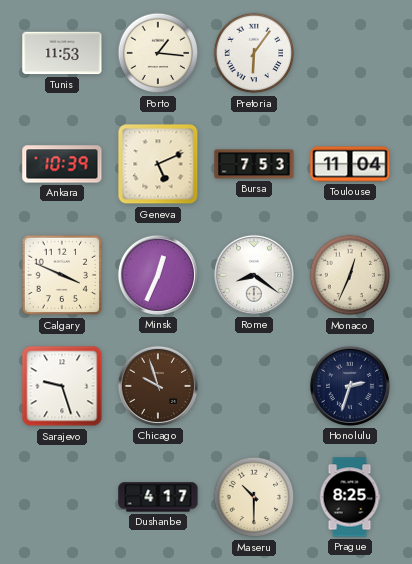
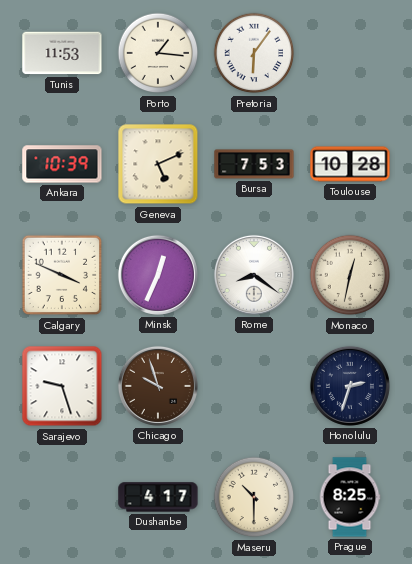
Toulouse: 11:04 -> 10:28
Monaco: 12:34 -> 12:32
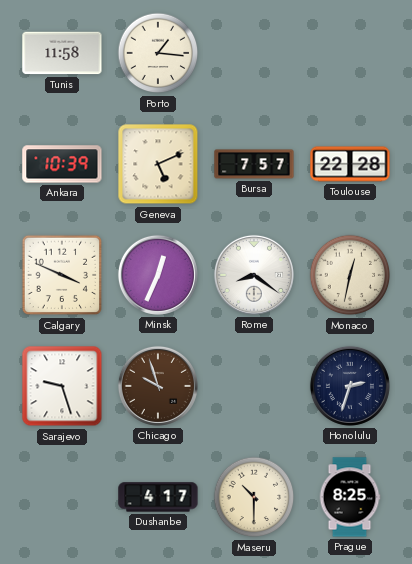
Tunis: 11:53 -> 11:58
Pretoria: 6:06 -> none
Bursa: 7:53 -> 7:57
Toulouse: 10:28 -> 22:28
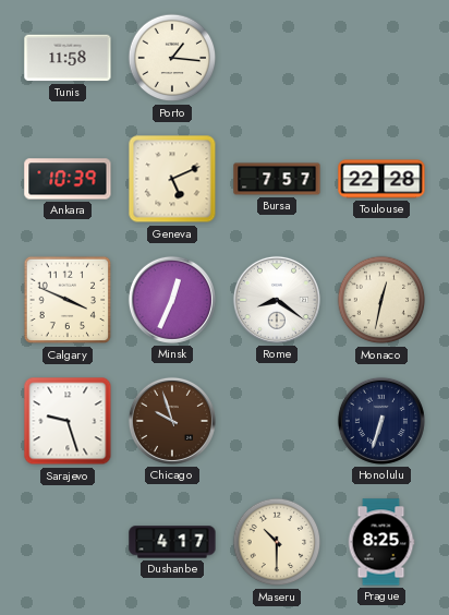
Honolulu: 2:33 -> 6:33
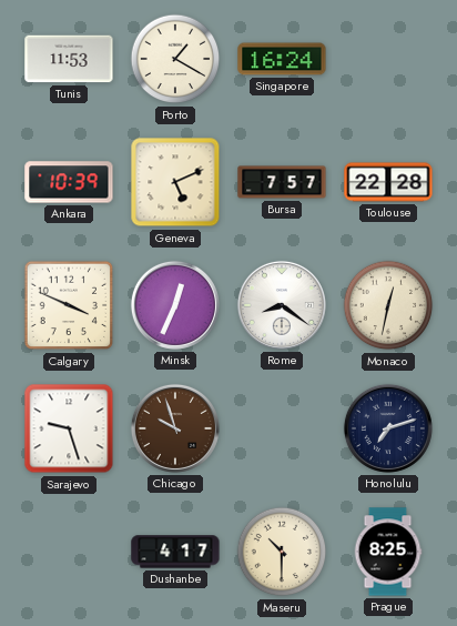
Tunis: 11:58 -> 11:53
Porto: 1:16 -> 1:20
Singapore: none -> 16:24
Honolulu: 6:33 -> 7:12
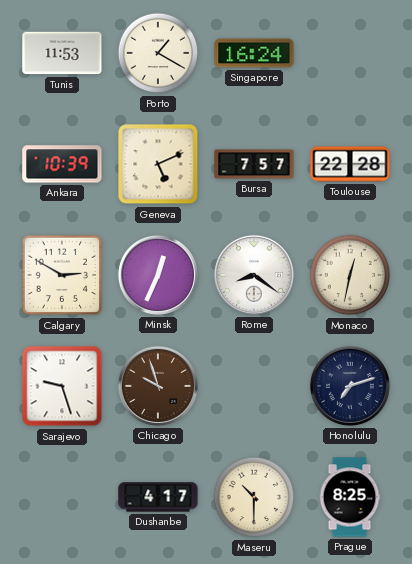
Calgary: 3:49 -> 2:50
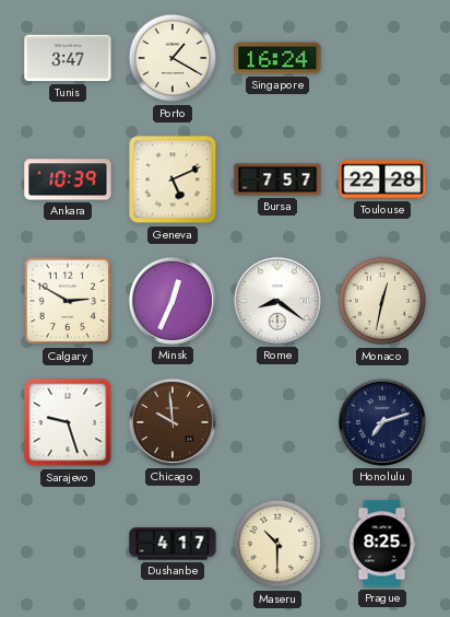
Tunis: 11:53 -> 3:47
Chicago: 9:57 -> 9:59
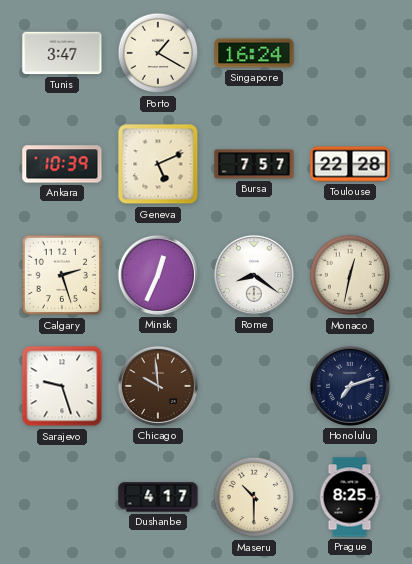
Calgary: 2:50 -> 2:27
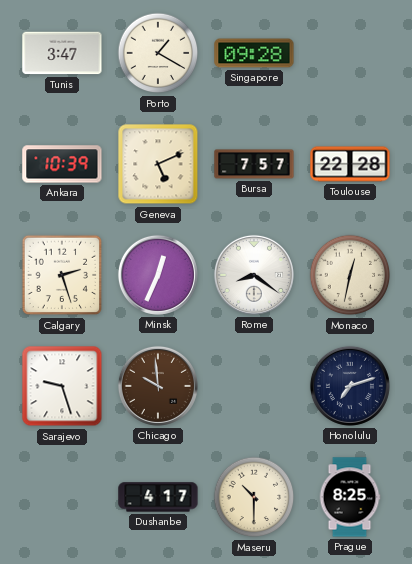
Singapore: 16:24 -> 09:28
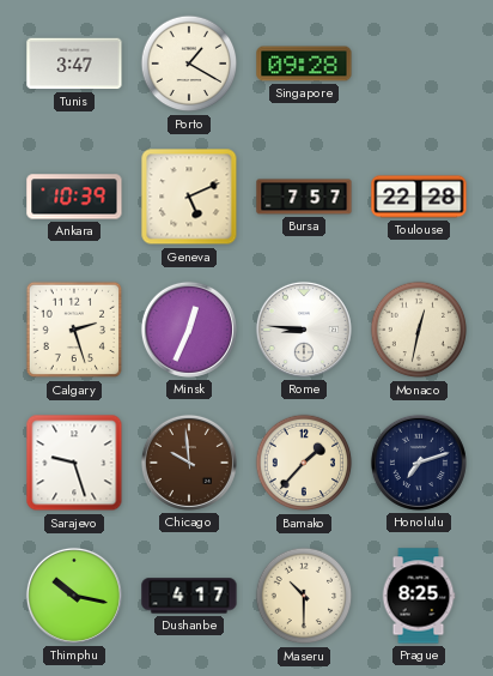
Rome: 8:21 -> 8:46
Bamako: none -> 1:37
Thimphu: none -> 10:17
